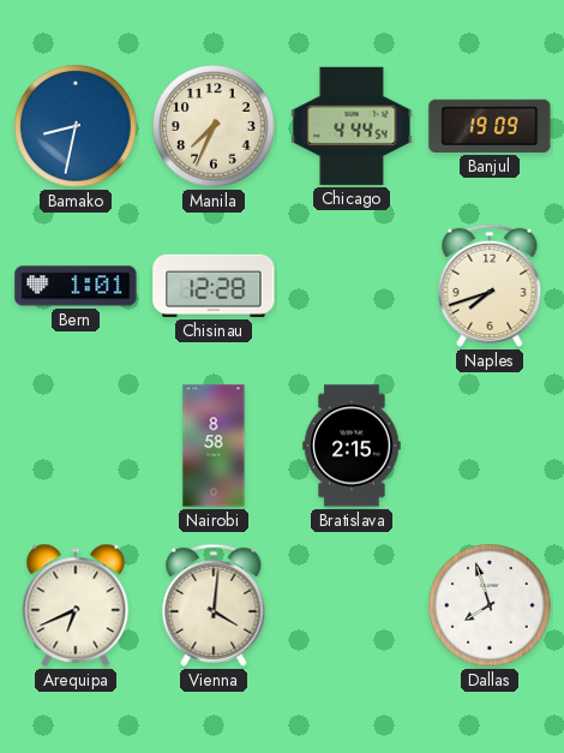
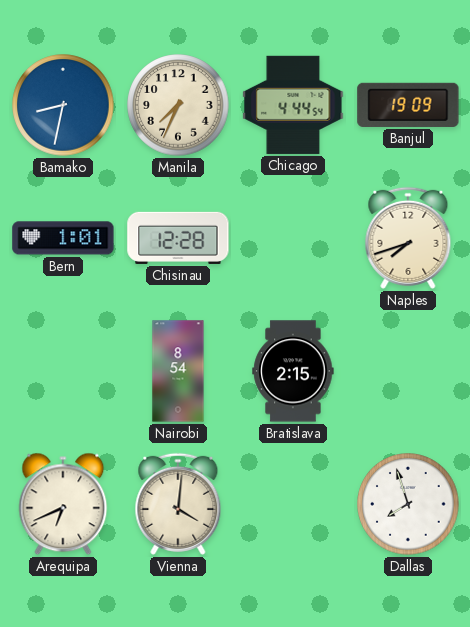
Nairobi: 8:58 -> 8:54
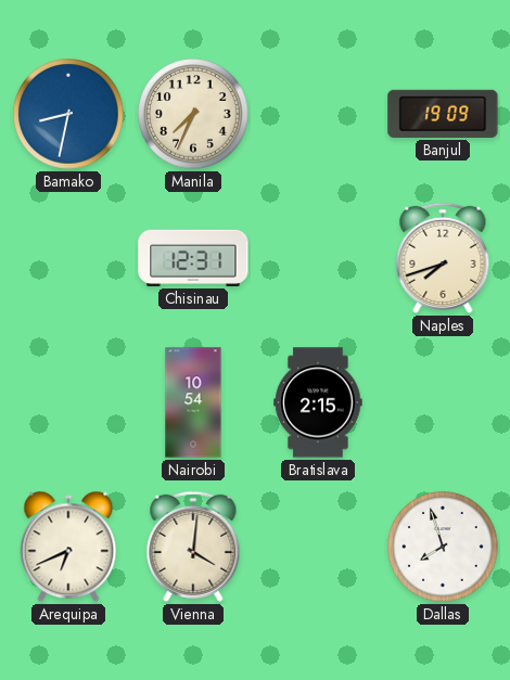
Chicago: 4:44 -> none
Bern: 1:01 -> none
Chisinau: 12:28 -> 12:31
Nairobi: 8:54 -> 10:54
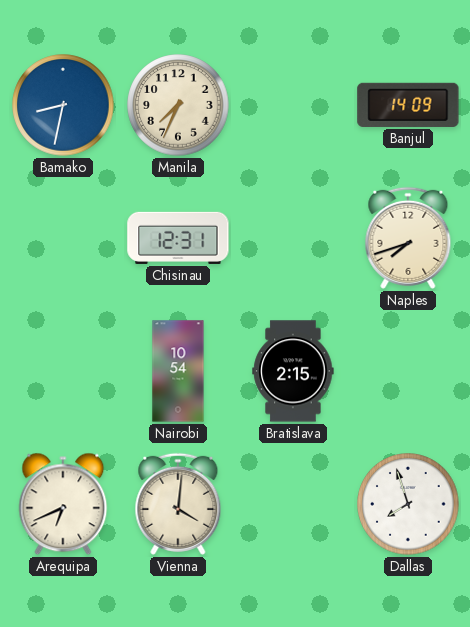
Banjul: 19:09 -> 14:09
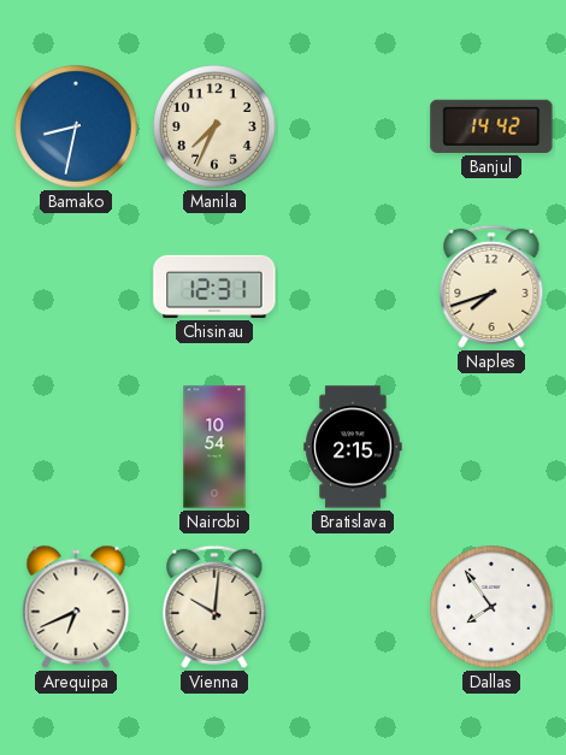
Banjul: 14:09 -> 14:42
Vienna: 4:01 -> 10:01
Dallas: 7:57 -> 7:54
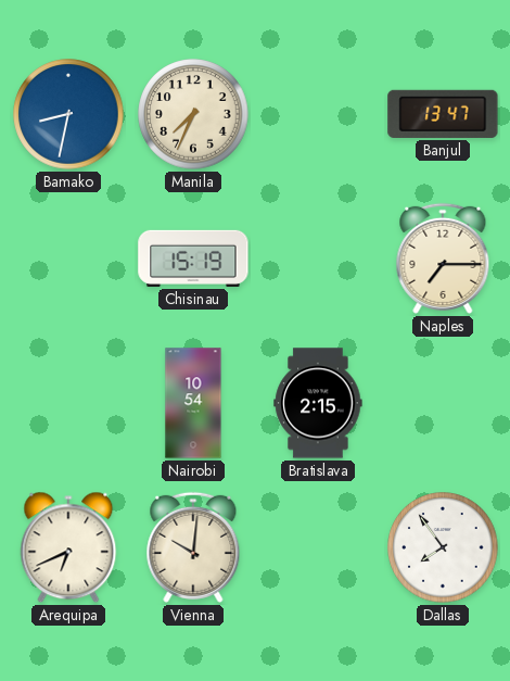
Banjul: 14:42 -> 13:47
Chisinau: 12:31 -> 15:19
Naples: 7:42 -> 7:15
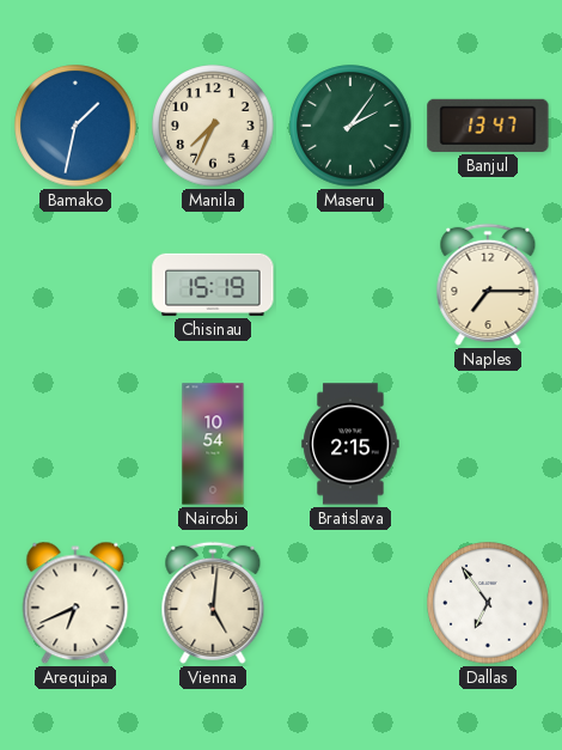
Bamako: 8:32 -> 1:32
Maseru: none -> 2:06
Vienna: 10:01 -> 5:01
Dallas: 7:54 -> 6:54
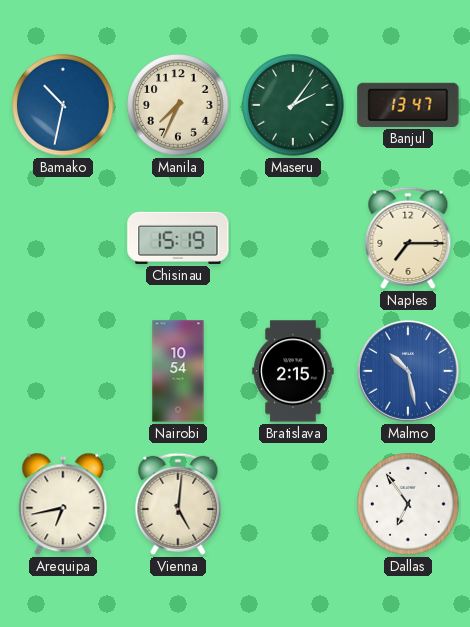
Bamako: 1:32 -> 10:32
Malmo: none -> 10:28
Arequipa: 6:41 -> 6:43
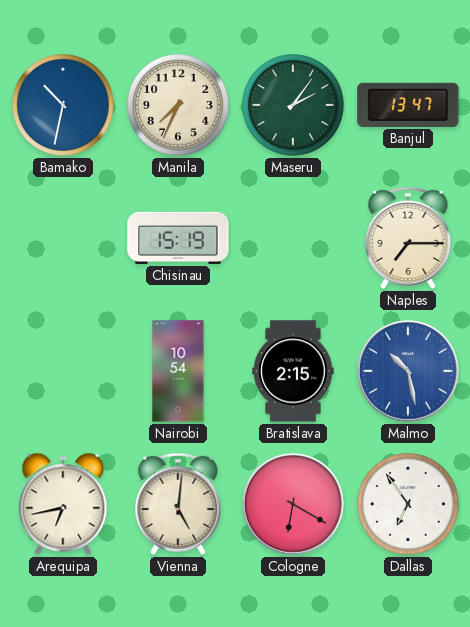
Cologne: none -> 6:20
